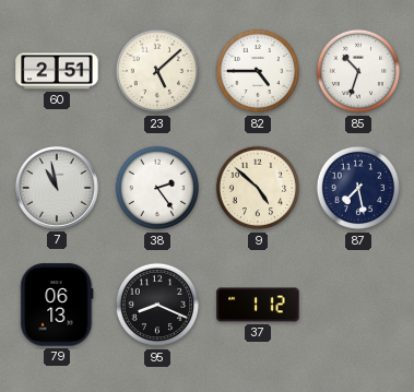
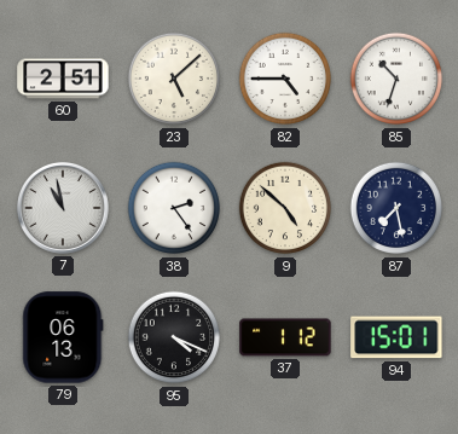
95: 8:19 -> 4:19
94: none -> 15:01
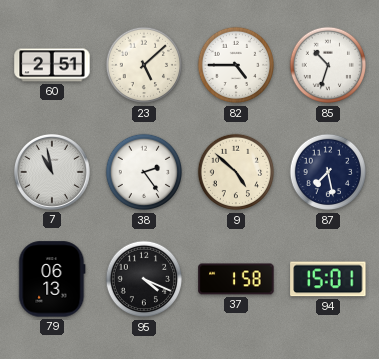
37: 1:12 -> 1:58
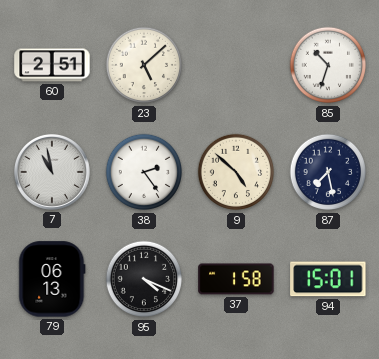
82: 4:45 -> none
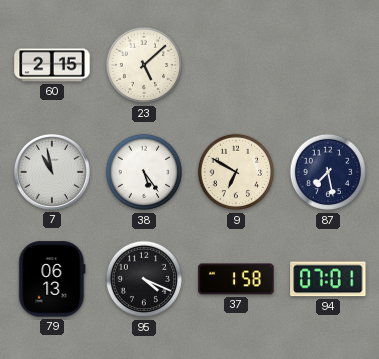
60: 2:51 -> 2:15
85: 10:33 -> none
38: 2:24 -> 5:24
9: 4:52 -> 6:50
94: 15:01 -> 07:01
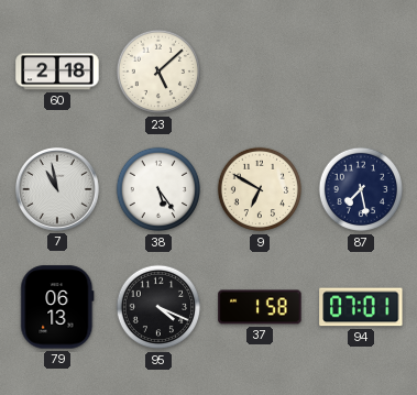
60: 2:15 -> 2:18
